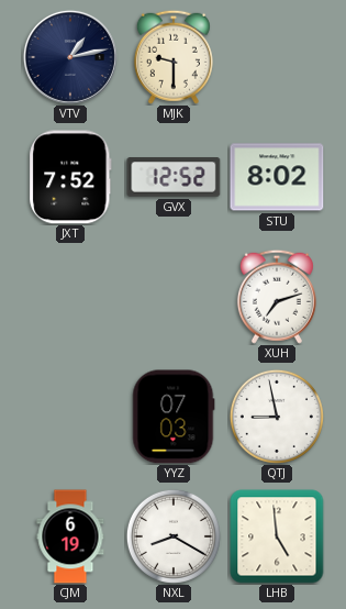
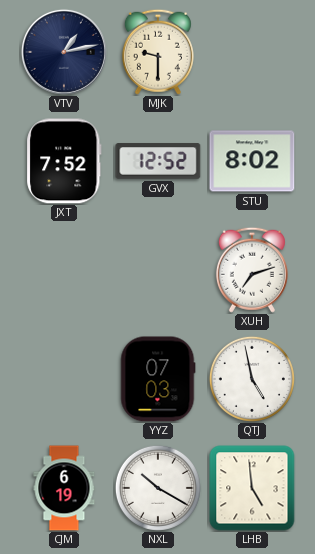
QTJ: 8:58 -> 4:58
NXL: 8:20 -> 10:20
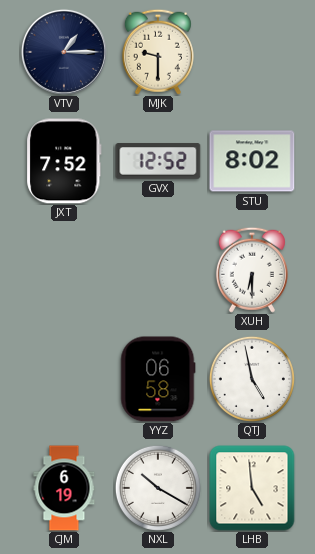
VTV: 1:13 -> 1:15
XUH: 7:12 -> 6:30
YYZ: 07:03 -> 06:58
